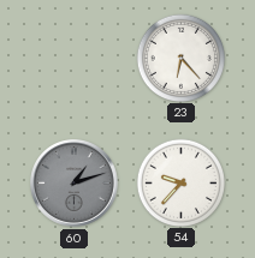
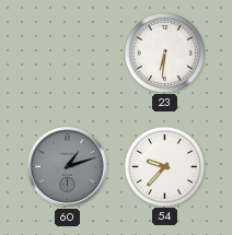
23: 6:23 -> 6:31
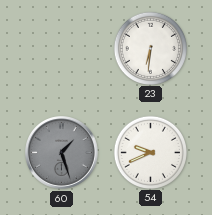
60: 1:12 -> 1:27
54: 9:37 -> 9:41
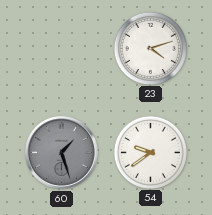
23: 6:31 -> 4:12
54: 9:41 -> 9:39
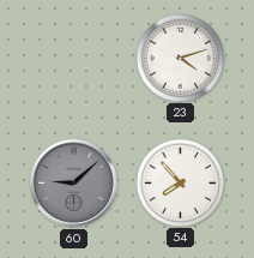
60: 1:27 -> 9:08
54: 9:39 -> 7:53
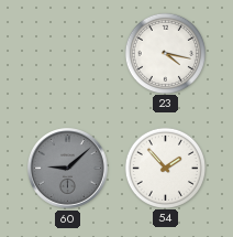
23: 4:12 -> 4:17
54: 7:53 -> 1:53
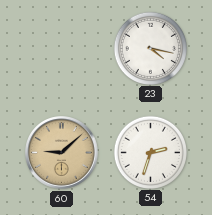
60 dial: grey -> champagne
54: 1:53 -> 2:33
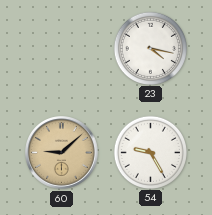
54: 2:33 -> 9:25
